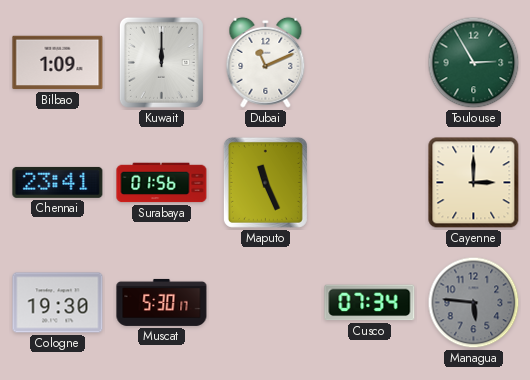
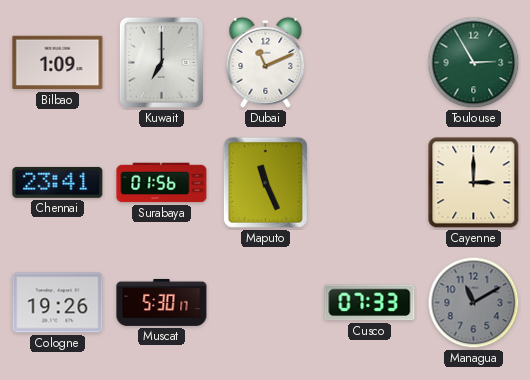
Kuwait: 12:00 -> 7:00
Cologne: 19:30 -> 19:26
Cusco: 07:34 -> 07:33
Managua: 5:46 -> 11:10
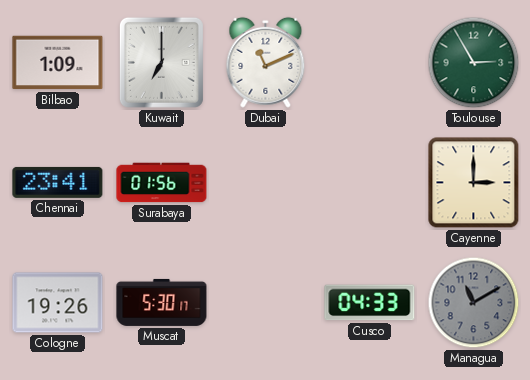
Maputo: 11:26 -> none
Cusco: 07:33 -> 04:33
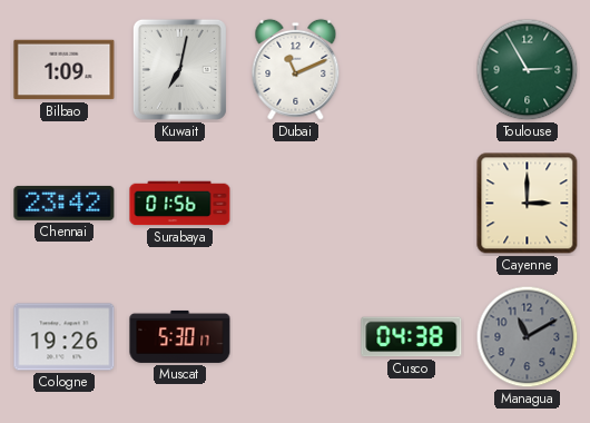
Kuwait: 7:00 -> 7:02
Chennai: 23:41 -> 23:42
Cusco: 04:33 -> 04:38
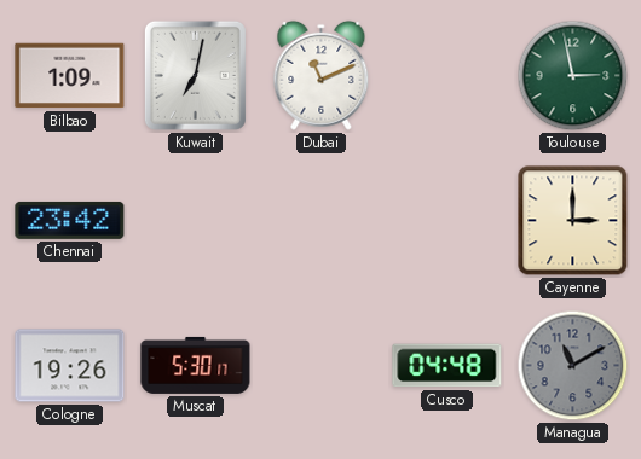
Toulouse: 2:55 -> 2:58
Surabaya: 01:56 -> none
Cusco: 04:38 -> 04:48
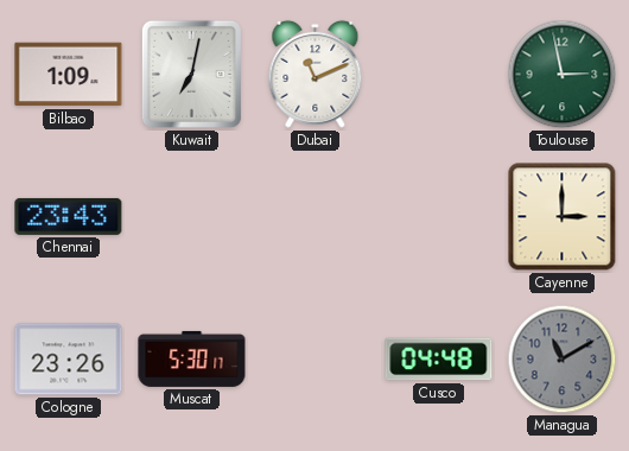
Chennai: 23:42 -> 23:43
Cologne: 19:26 -> 23:26
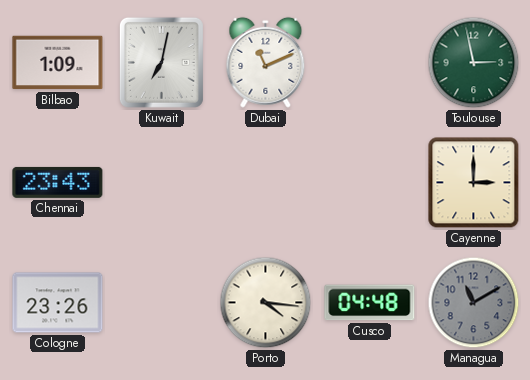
Muscat: 5:30 -> none
Porto: none -> 4:16
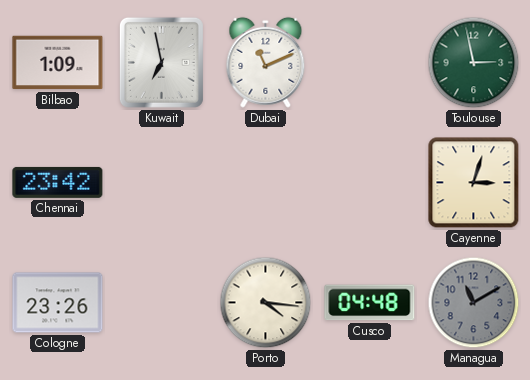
Kuwait: 7:02 -> 6:58
Chennai: 23:43 -> 23:42
Cayenne: 3:00 -> 3:03
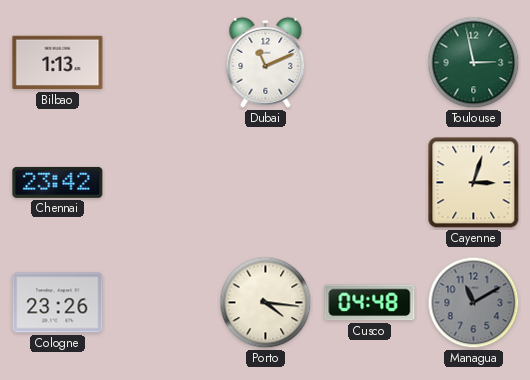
Bilbao: 1:09 -> 1:13
Kuwait: 6:58 -> none
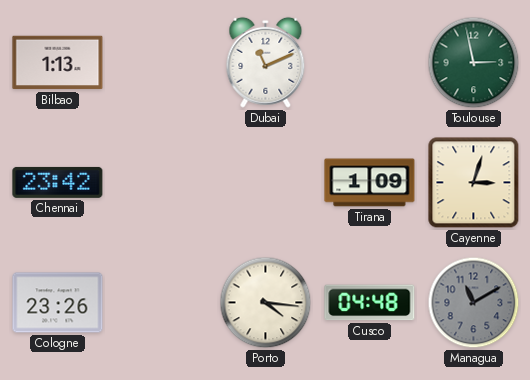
Tirana: none -> 1:09
